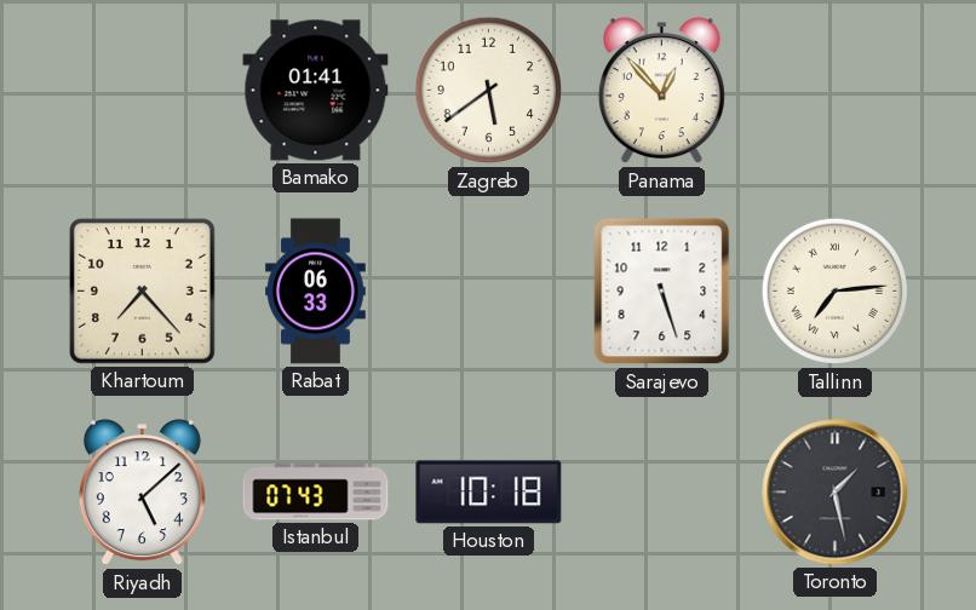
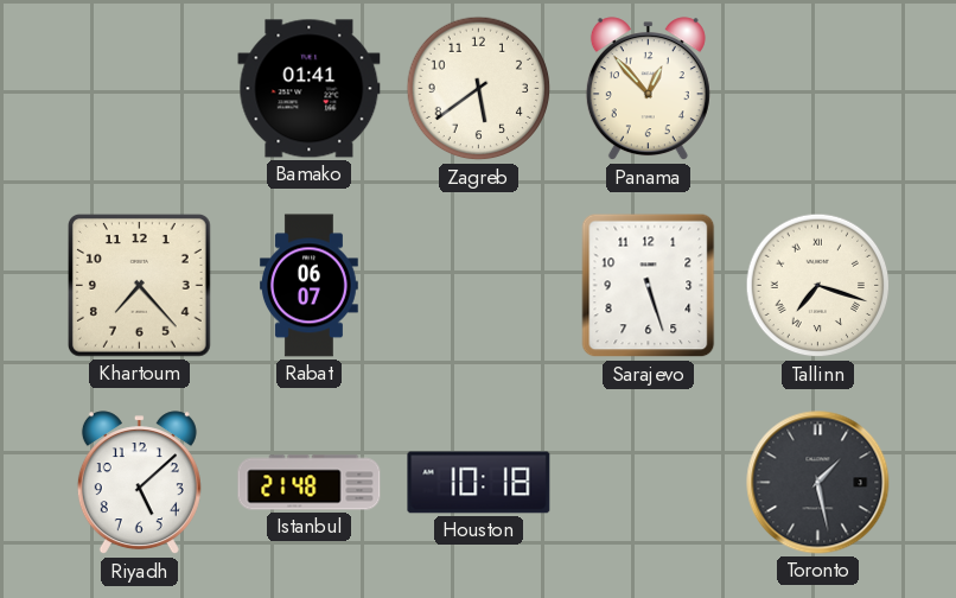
Rabat: 06:33 -> 06:07
Tallinn: 7:14 -> 7:18
Istanbul: 07:43 -> 21:48
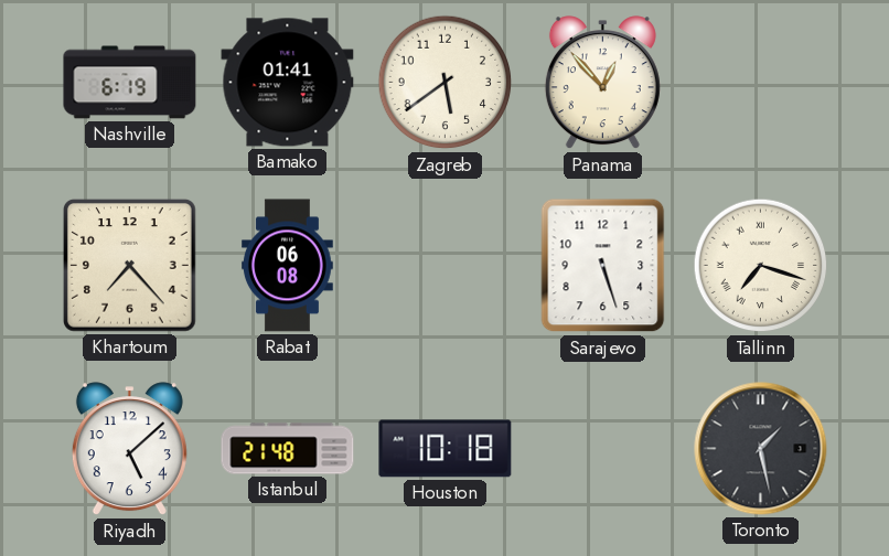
Nashville: none -> 6:19
Rabat: 06:07 -> 06:08
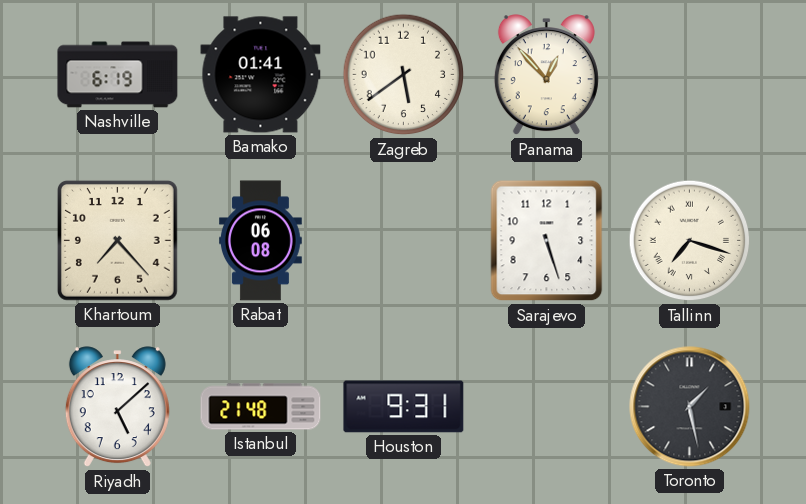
Houston: 10:18 -> 9:31
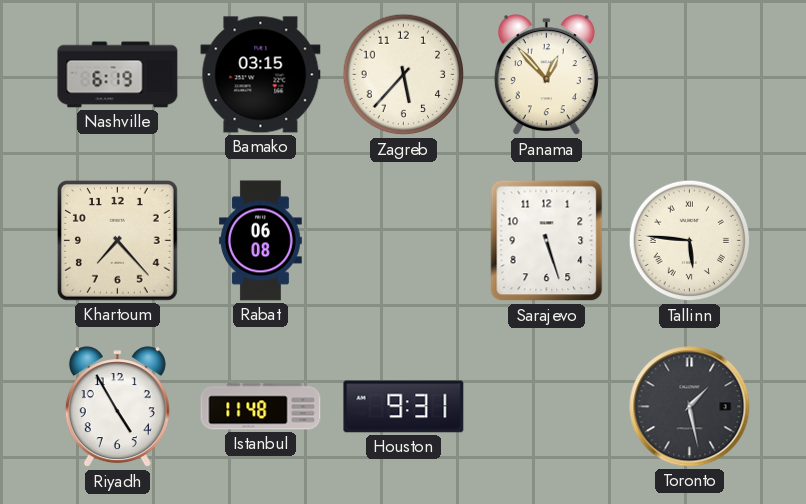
Bamako: 01:41 -> 03:15
Zagreb: 5:39 -> 5:37
Tallinn: 7:18 -> 5:46
Riyadh: 5:08 -> 4:55
Istanbul: 21:48 -> 11:48
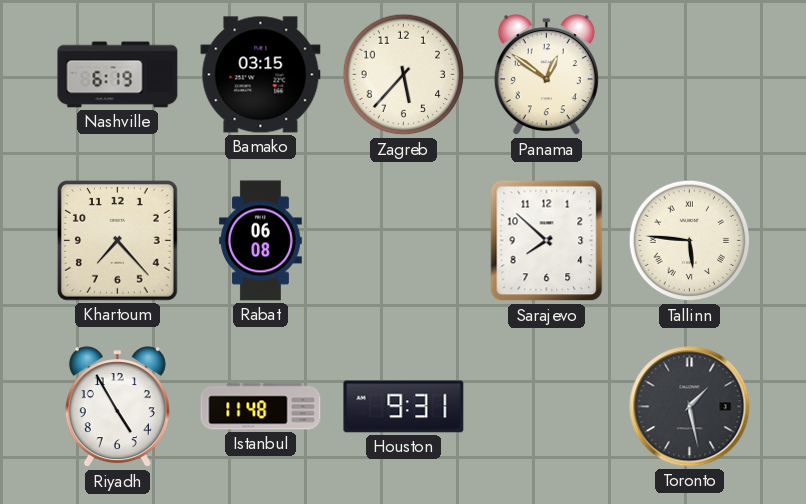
Panama: 12:53 -> 12:51
Sarajevo: 5:27 -> 7:52
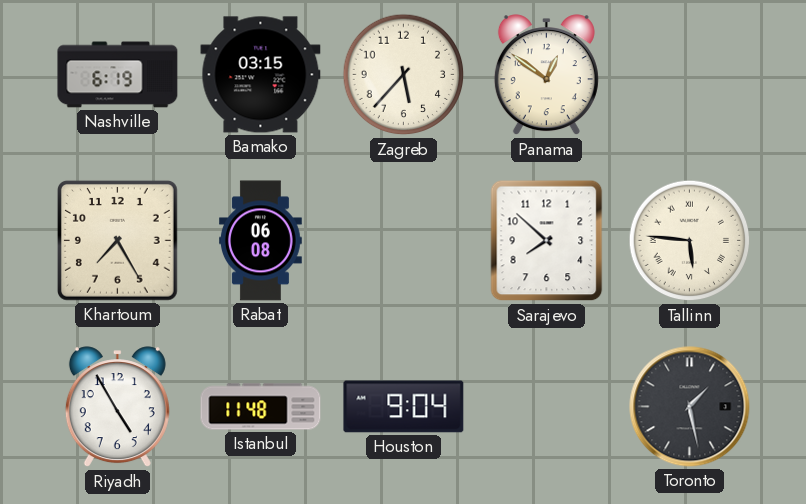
Khartoum: 7:23 -> 7:25
Houston: 9:31 -> 9:04
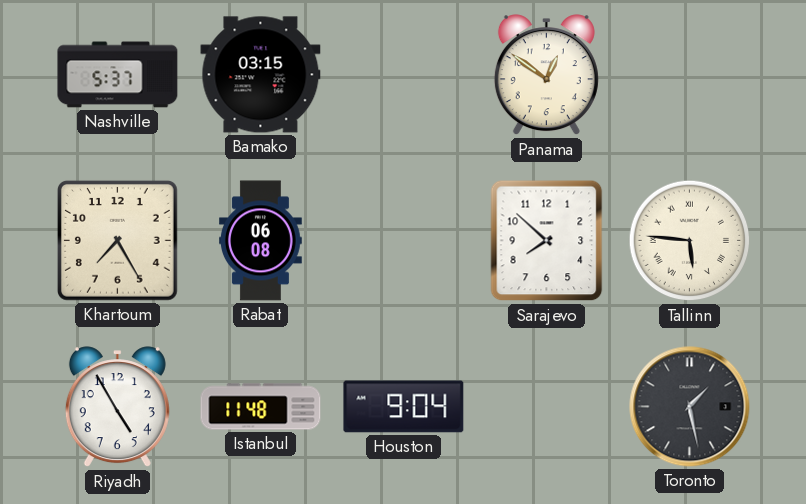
Nashville: 6:19 -> 5:37
Zagreb: 5:37 -> none
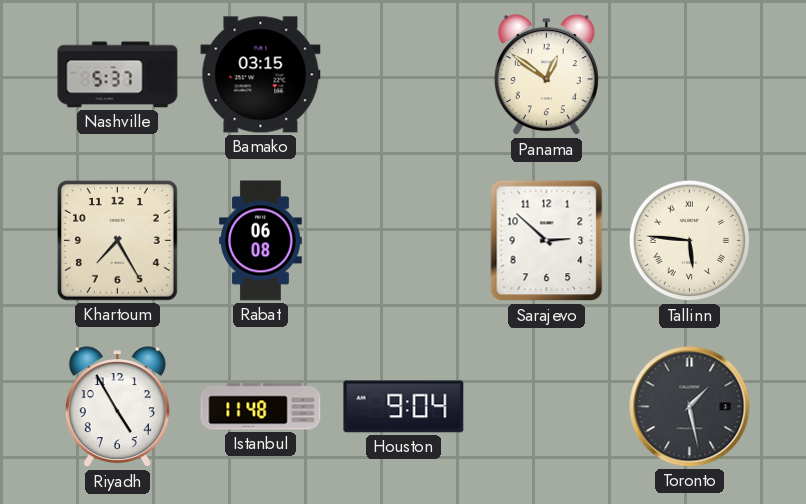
Sarajevo: 7:52 -> 2:52
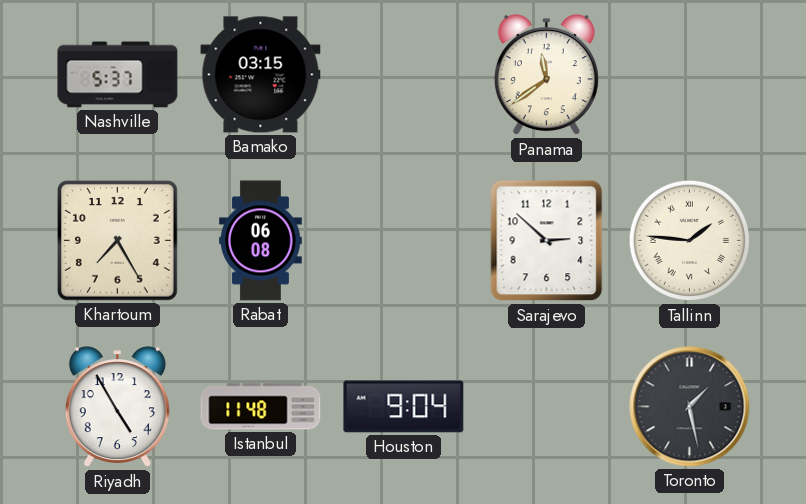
Panama: 12:51 -> 11:39
Tallinn: 5:46 -> 1:46
